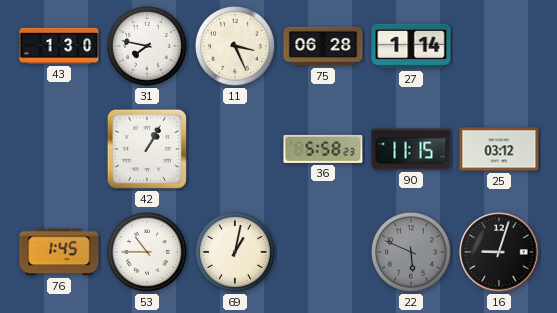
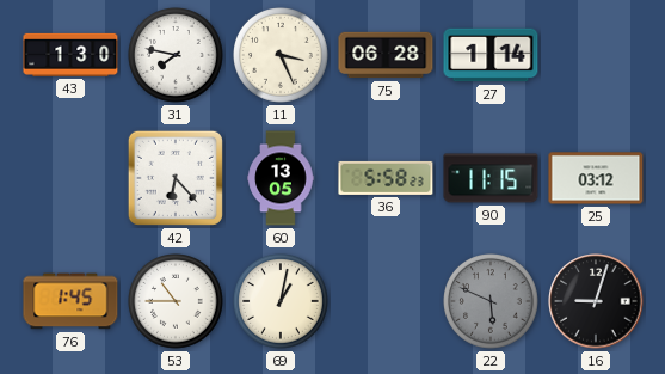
42: 1:05 -> 6:23
60: none -> 13:05
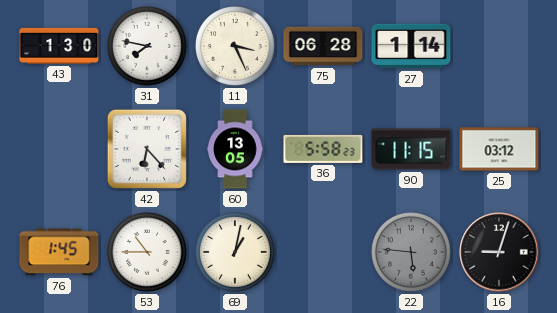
22: 5:49 -> 5:46
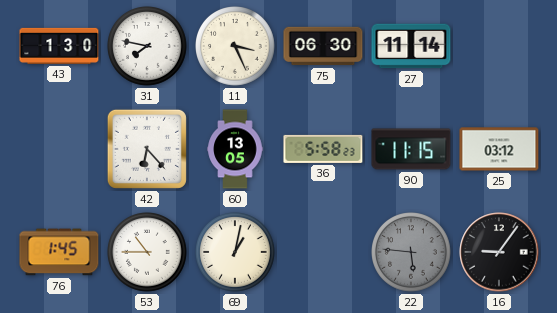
75: 06:28 -> 06:30
27: 1:14 -> 11:14
16: 9:03 -> 9:06
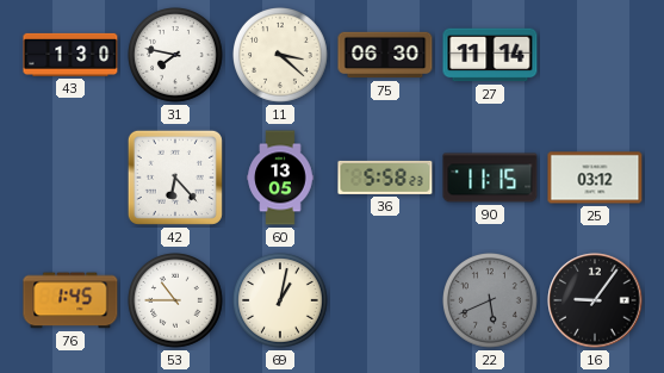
11: 3:26 -> 3:22
22: 5:46 -> 5:41
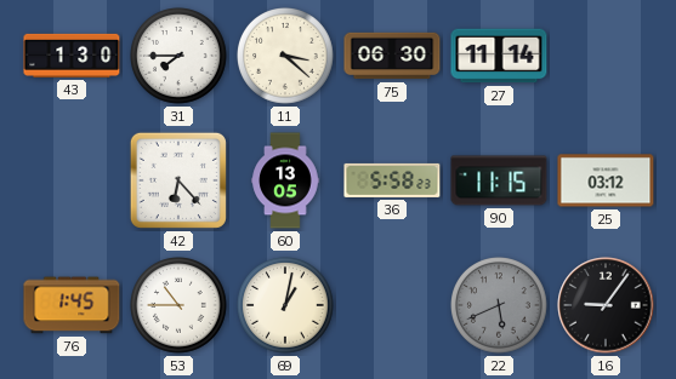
31: 7:47 -> 7:45
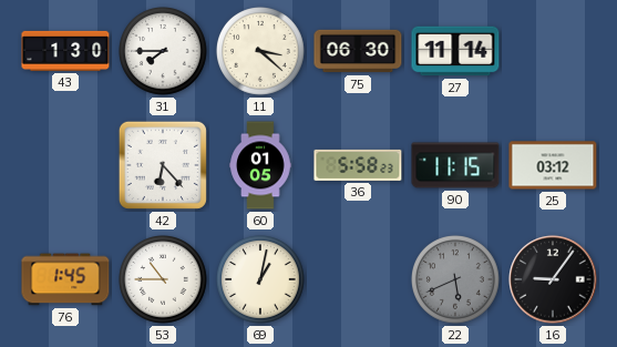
60: 13:05 -> 01:05
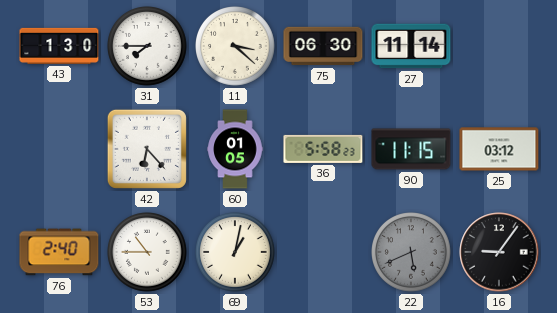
76: 1:45 -> 2:40
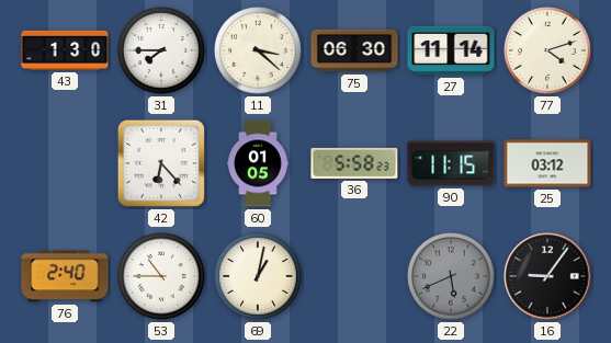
77: none -> 4:12
